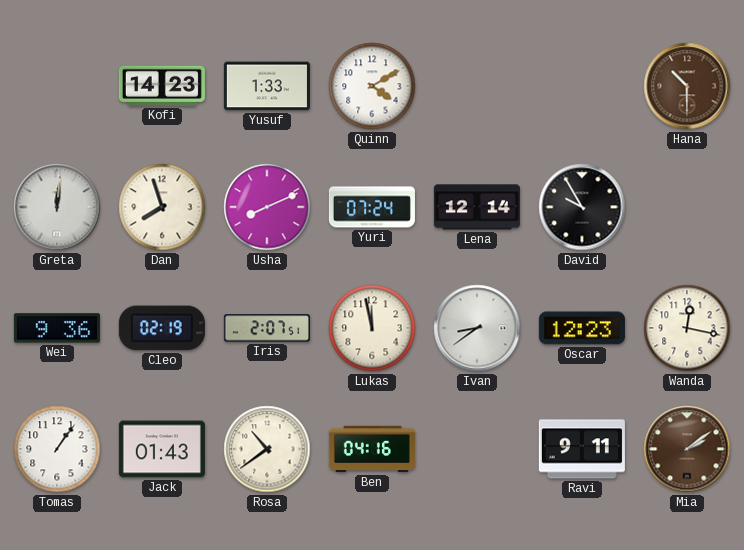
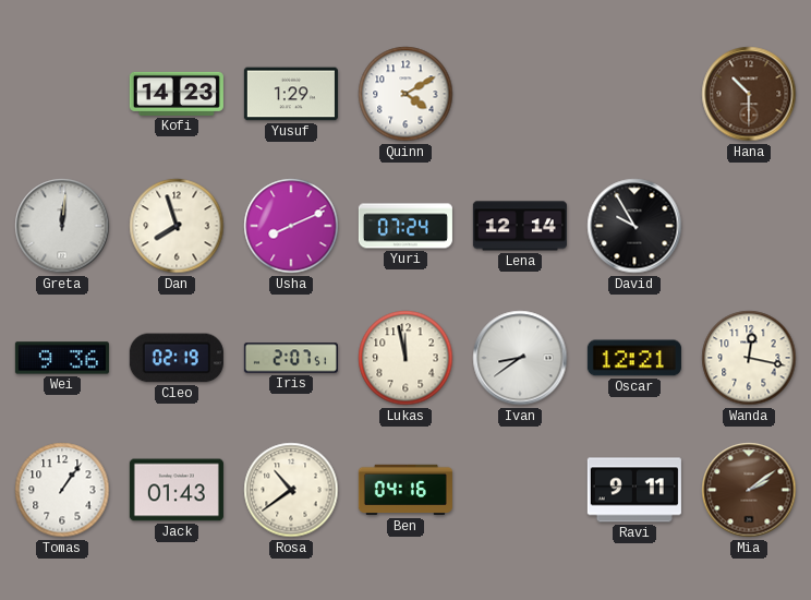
Yusuf: 1:33 -> 1:29
Oscar: 12:23 -> 12:21
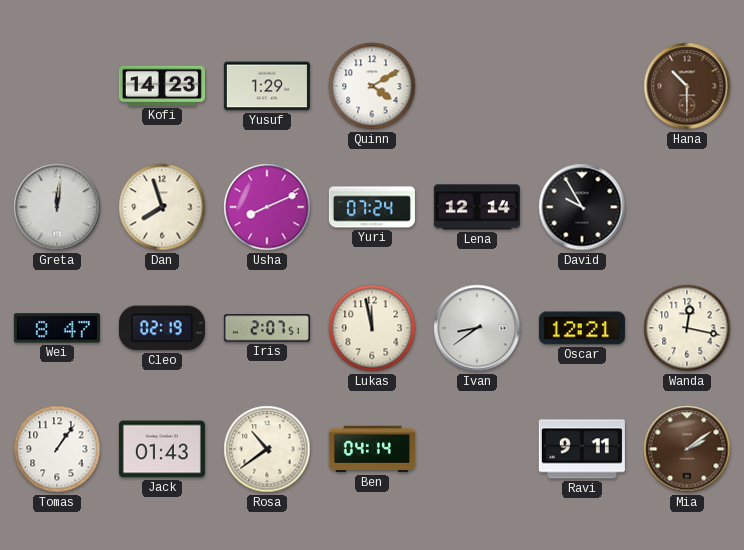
Wei: 9:36 -> 8:47
Ben: 04:16 -> 04:14
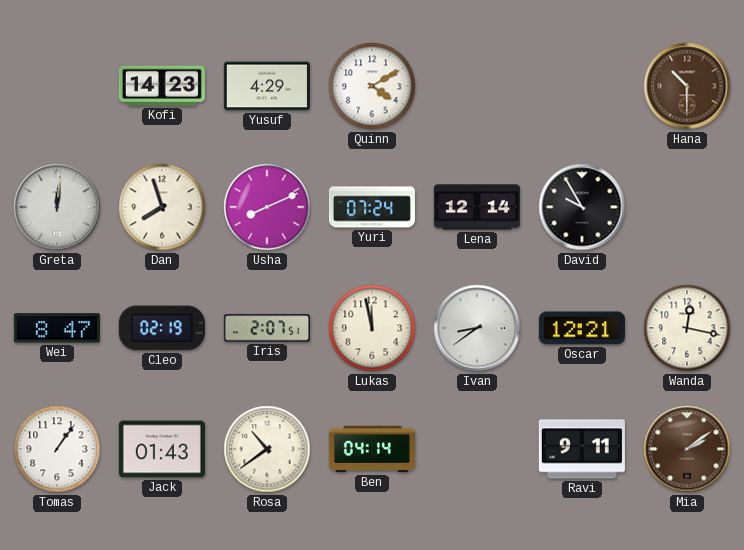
Yusuf: 1:29 -> 4:29
